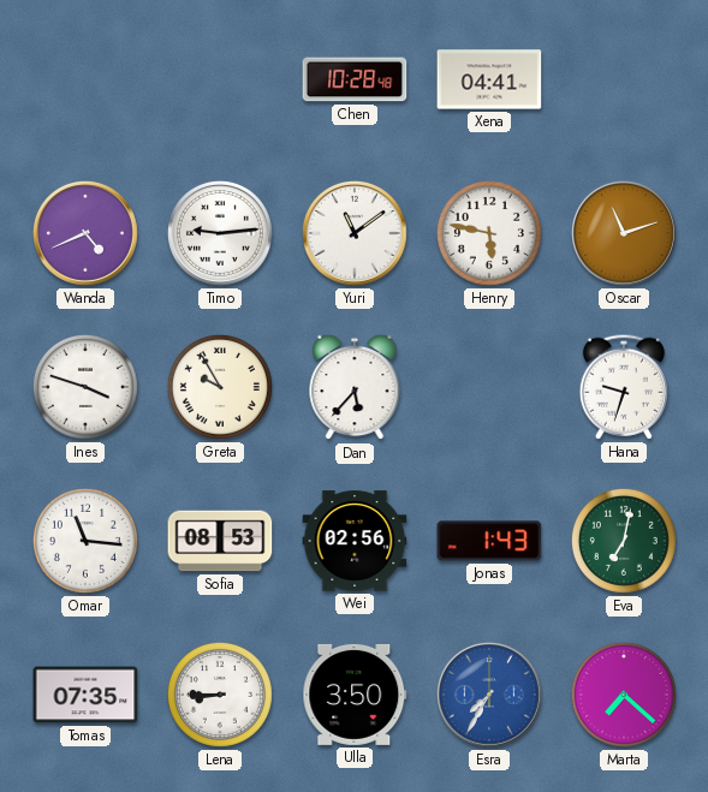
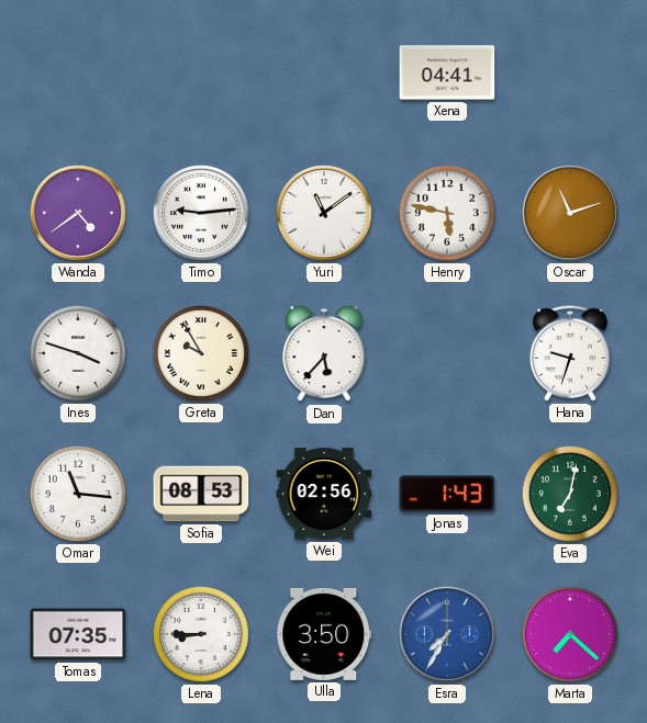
Chen: 10:28 -> none
Wanda: 4:41 -> 4:39
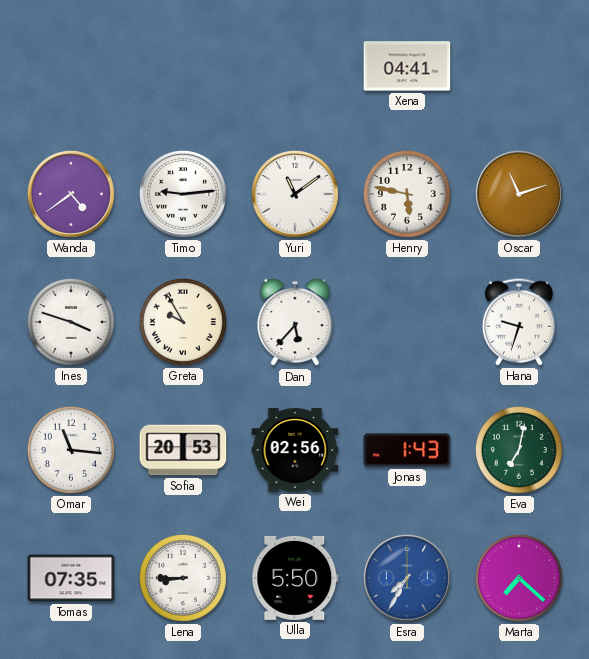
Sofia: 08:53 -> 20:53
Ulla: 3:50 -> 5:50
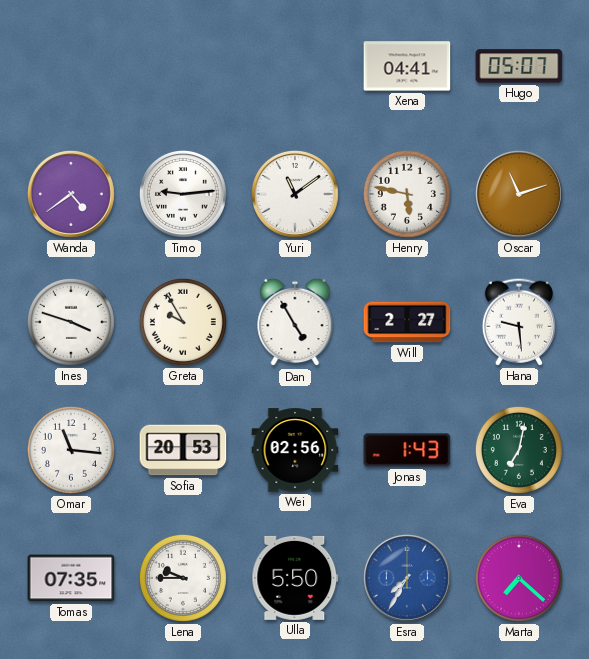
Hugo: none -> 05:07
Dan: 5:37 -> 4:55
Will: none -> 2:27
Hana: 9:33 -> 9:29
Lena: 8:45 -> 9:45
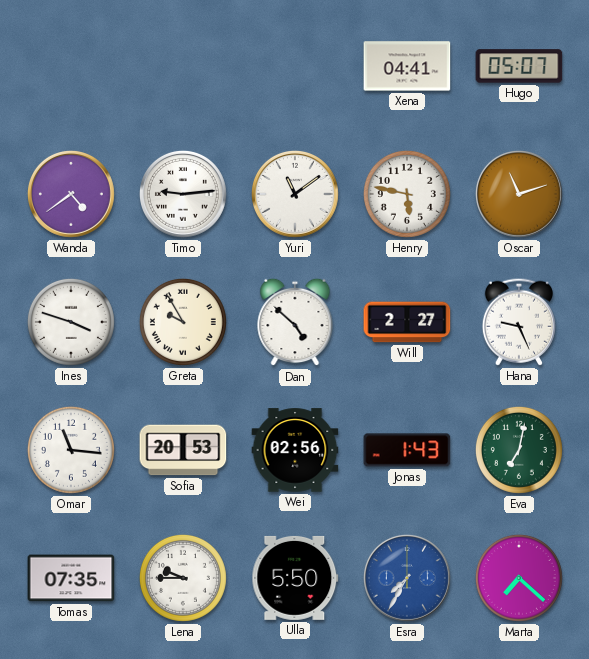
Dan: 4:55 -> 4:52
Hana: 9:29 -> 9:26
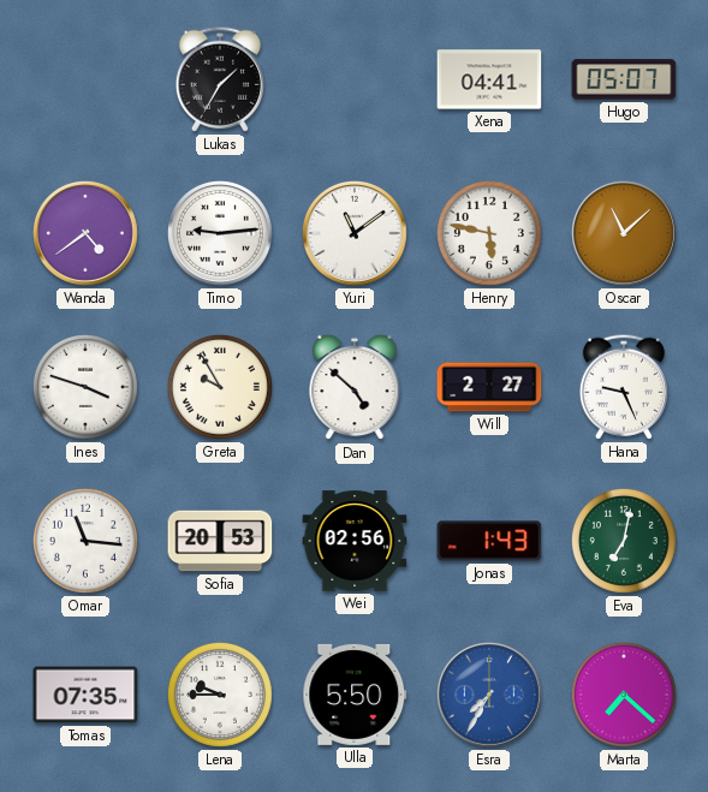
Lukas: none -> 1:35
Oscar: 11:12 -> 11:08
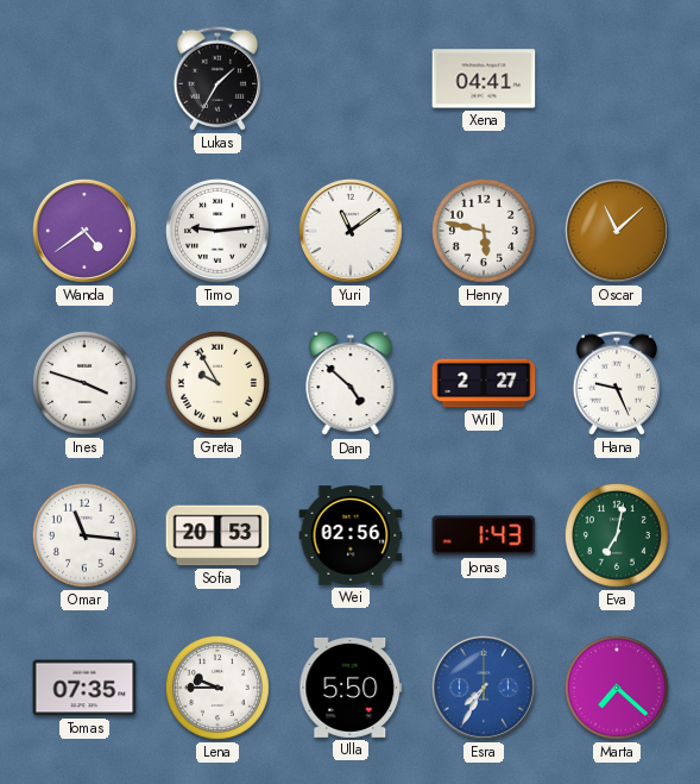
Hugo: 05:07 -> none
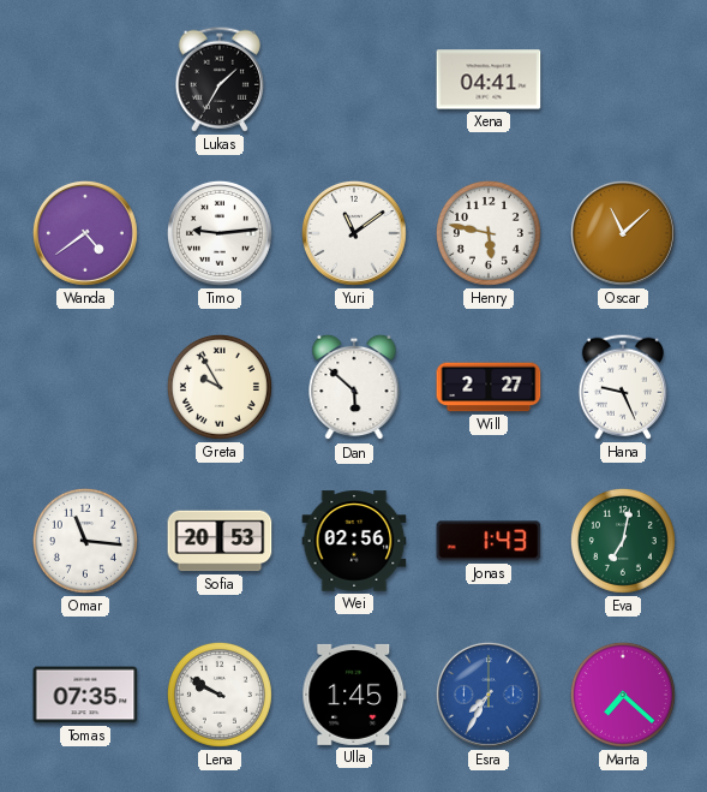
Ines: 3:48 -> none
Dan: 4:52 -> 5:52
Lena: 9:45 -> 9:50
Ulla: 5:50 -> 1:45
